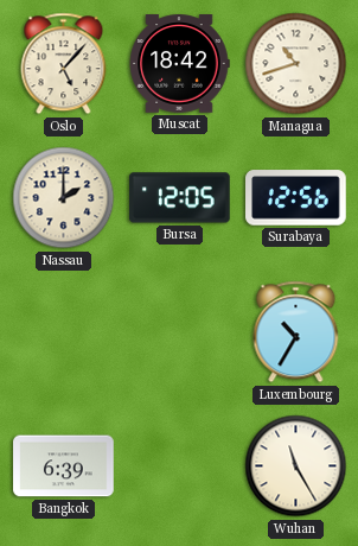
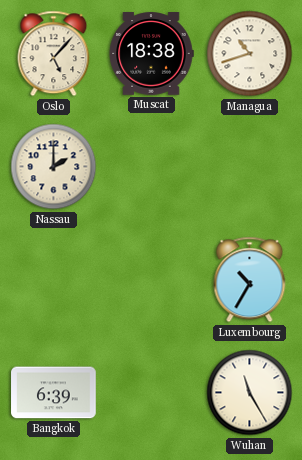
Muscat: 18:42 -> 18:38
Bursa: 12:05 -> none
Surabaya: 12:56 -> none
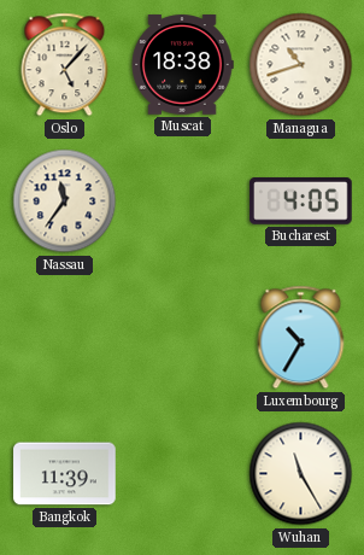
Nassau: 2:00 -> 11:36
Bucharest: none -> 4:05
Bangkok: 6:39 -> 11:39
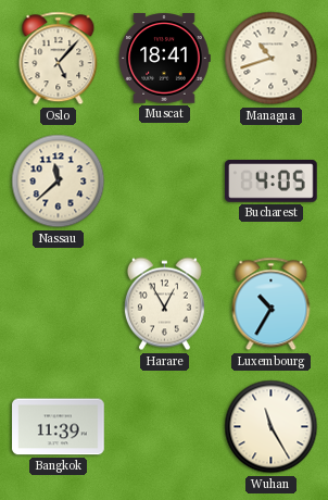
Muscat: 18:38 -> 18:41
Nassau: 11:36 -> 11:38
Harare: none -> 12:55
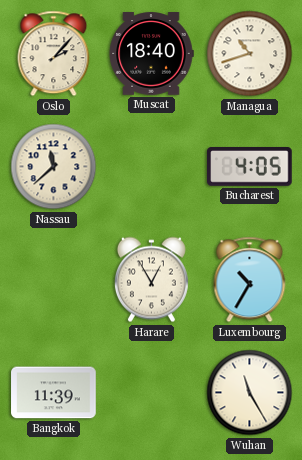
Oslo: 5:07 -> 2:07
Muscat: 18:41 -> 18:40
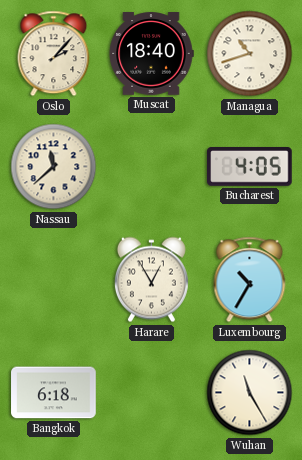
Bangkok: 11:39 -> 6:18
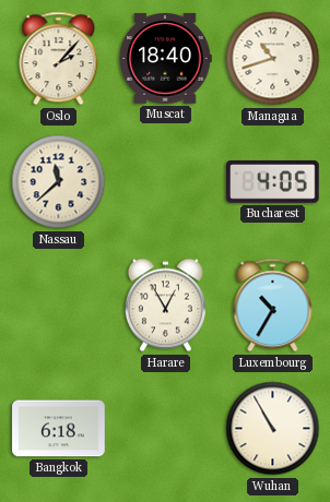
Wuhan: 11:25 -> 10:55
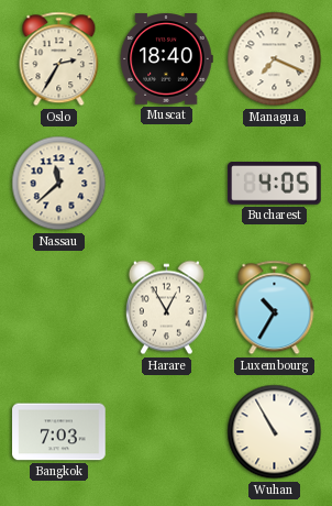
Oslo: 2:07 -> 2:35
Managua: 10:42 -> 7:19
Bangkok: 6:18 -> 7:03
